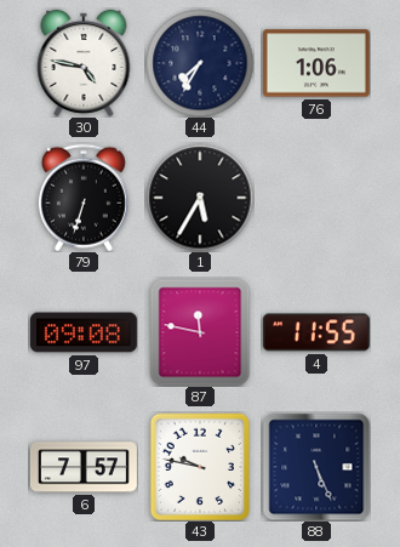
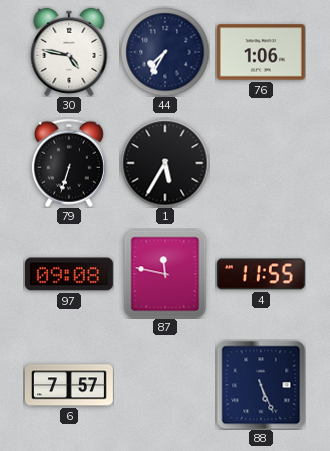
43: 9:47 -> none
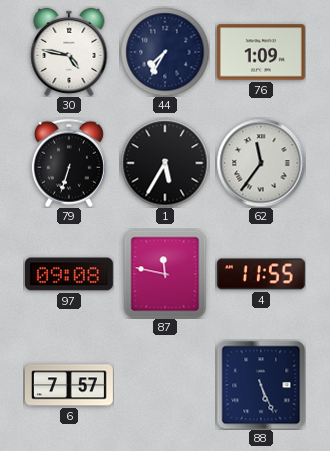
76: 1:06 -> 1:09
62: none -> 11:36
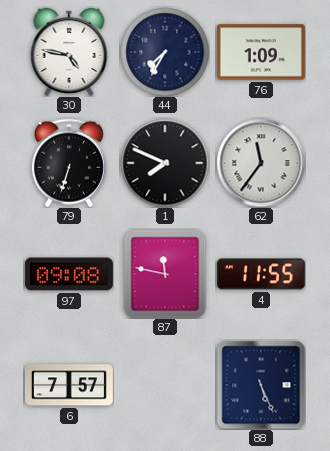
1: 5:35 -> 7:49
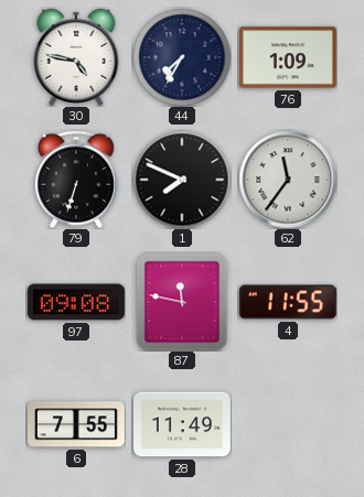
6: 7:57 -> 7:55
28: none -> 11:49
88: 5:26 -> none
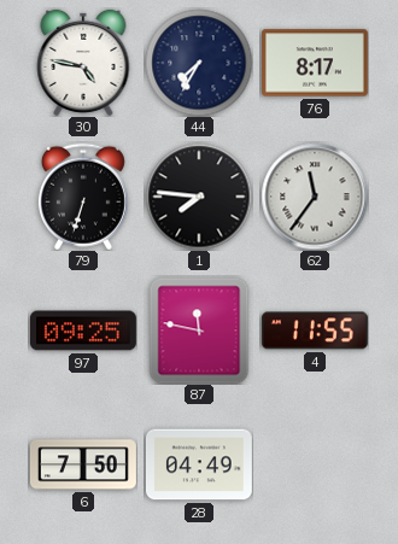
76: 1:09 -> 8:17
1: 7:49 -> 7:46
97: 09:08 -> 09:25
6: 7:55 -> 7:50
28: 11:49 -> 04:49
